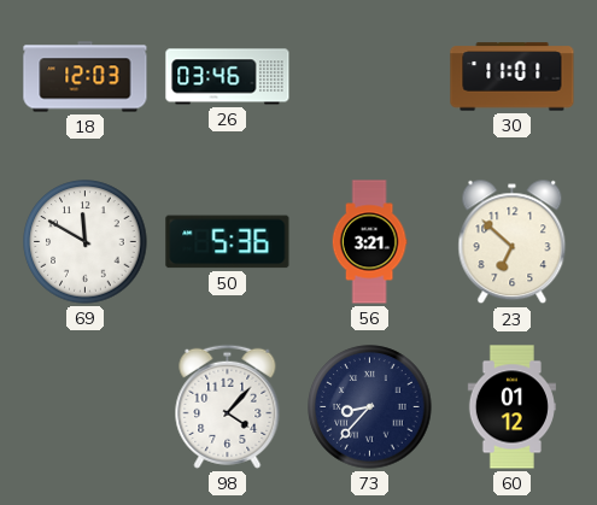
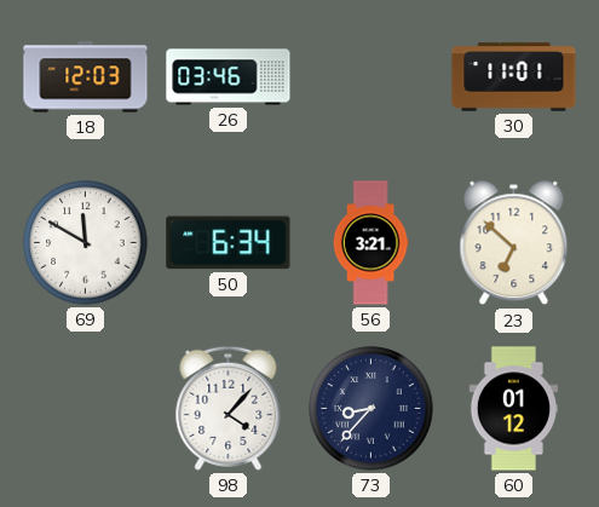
50: 5:36 -> 6:34
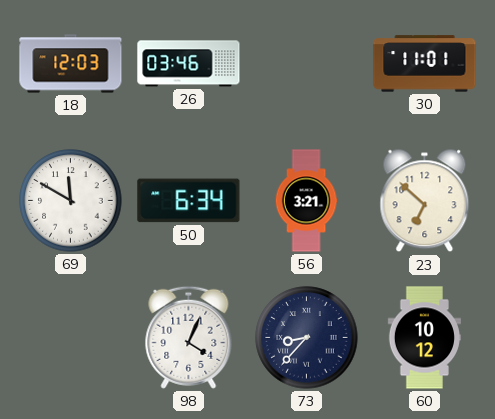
98: 4:07 -> 4:04
60: 01:12 -> 10:12
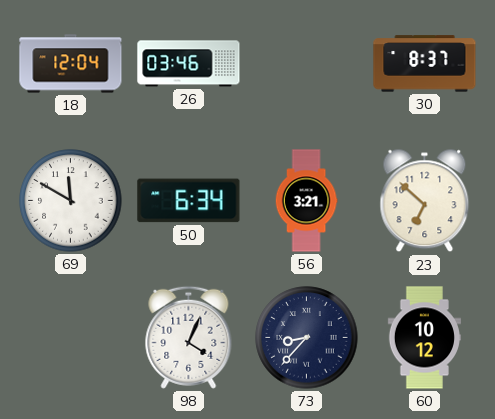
18: 12:03 -> 12:04
30: 11:01 -> 8:37
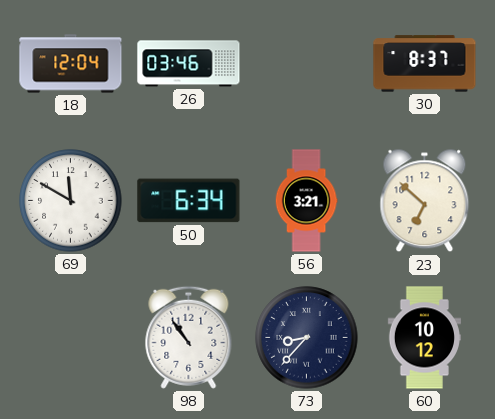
98: 4:04 -> 10:54
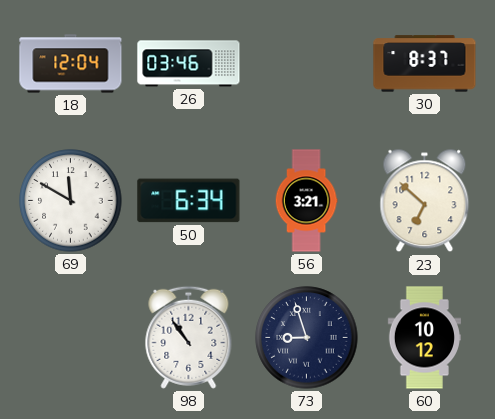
73: 8:37 -> 8:57
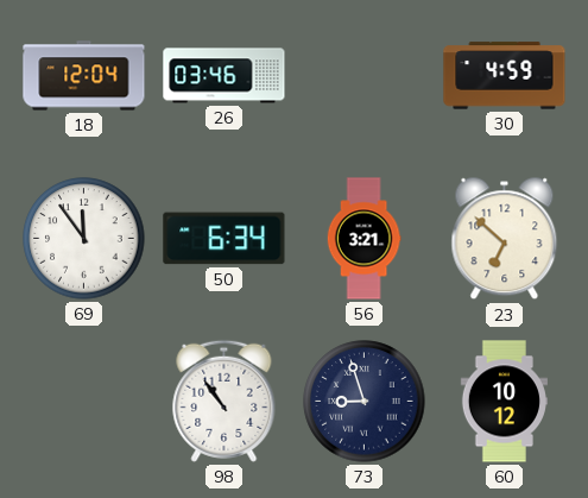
30: 8:37 -> 4:59
69: 11:50 -> 11:54
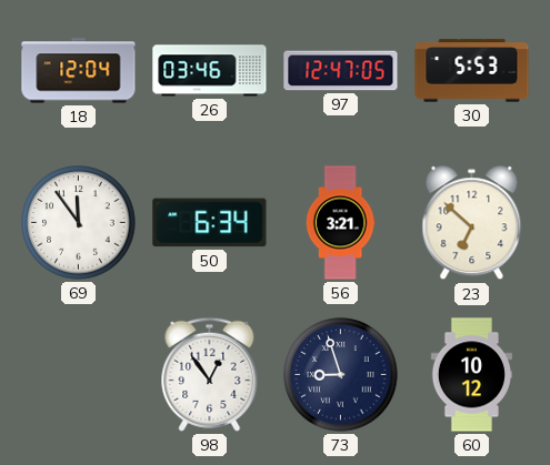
97: none -> 12:47
30: 4:59 -> 5:53
98: 10:54 -> 12:54
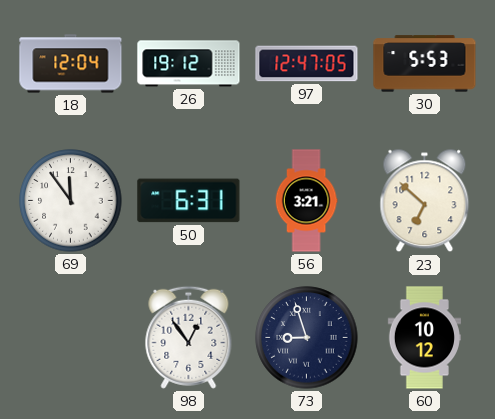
26: 03:46 -> 19:12
50: 6:34 -> 6:31
